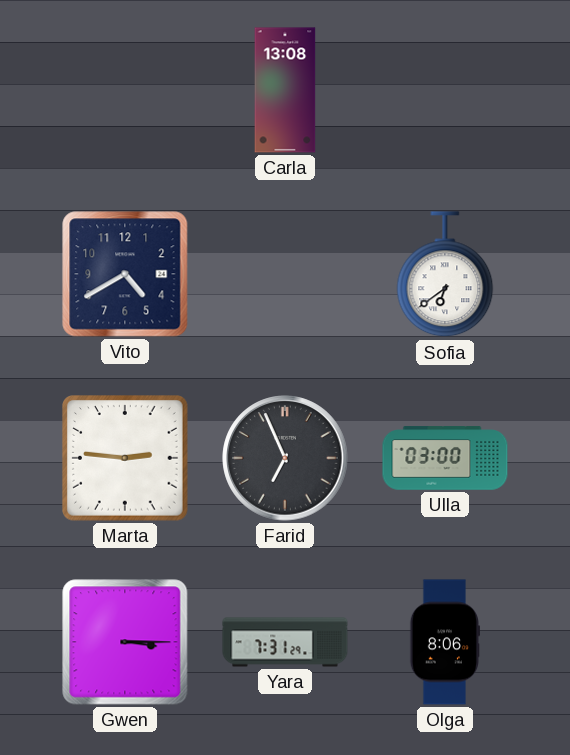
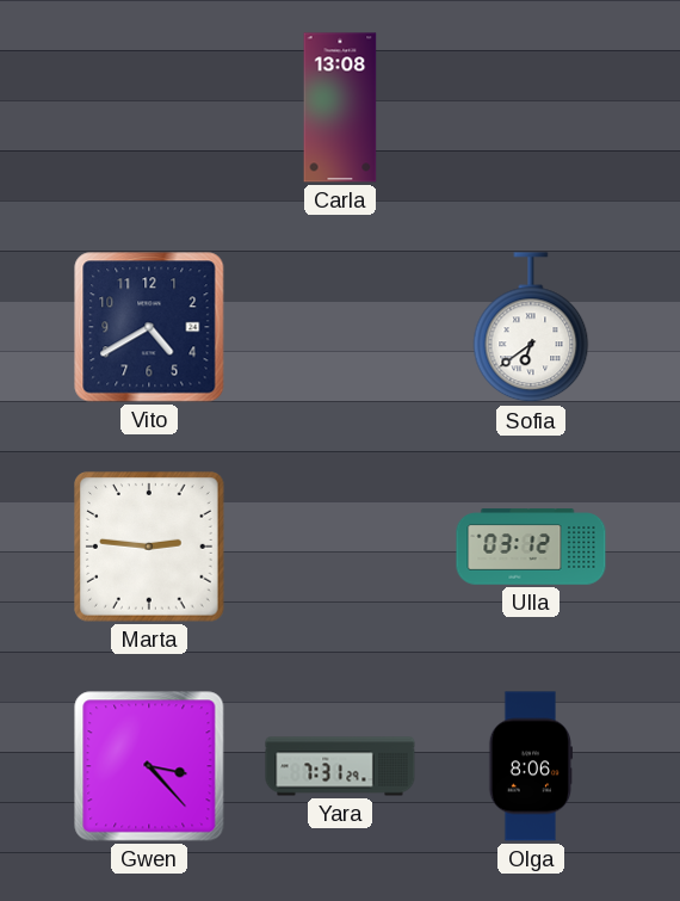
Farid: 6:56 -> none
Ulla: 03:00 -> 03:12
Gwen: 3:15 -> 3:23
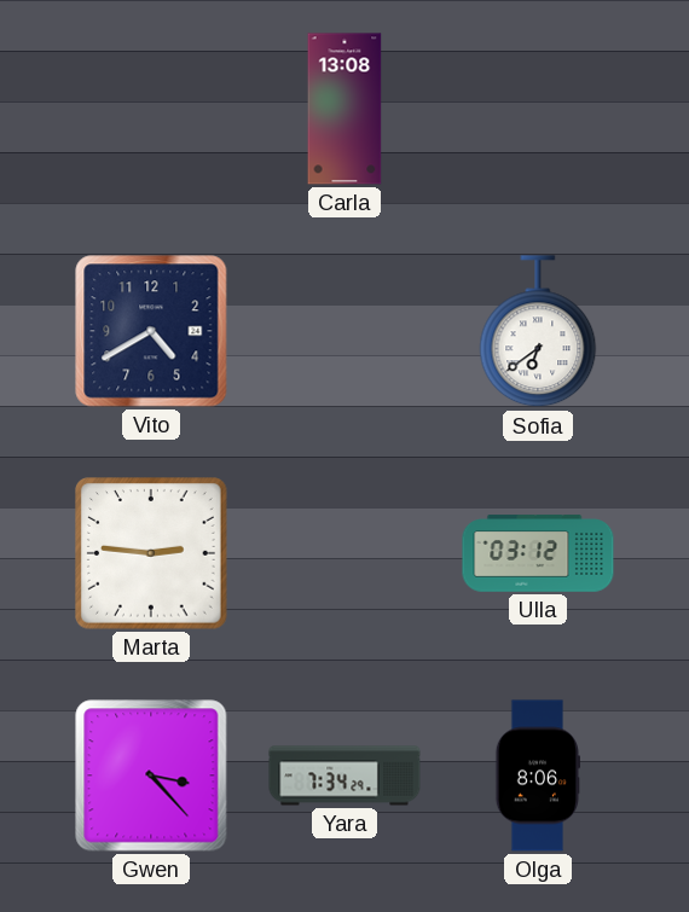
Yara: 7:31 -> 7:34
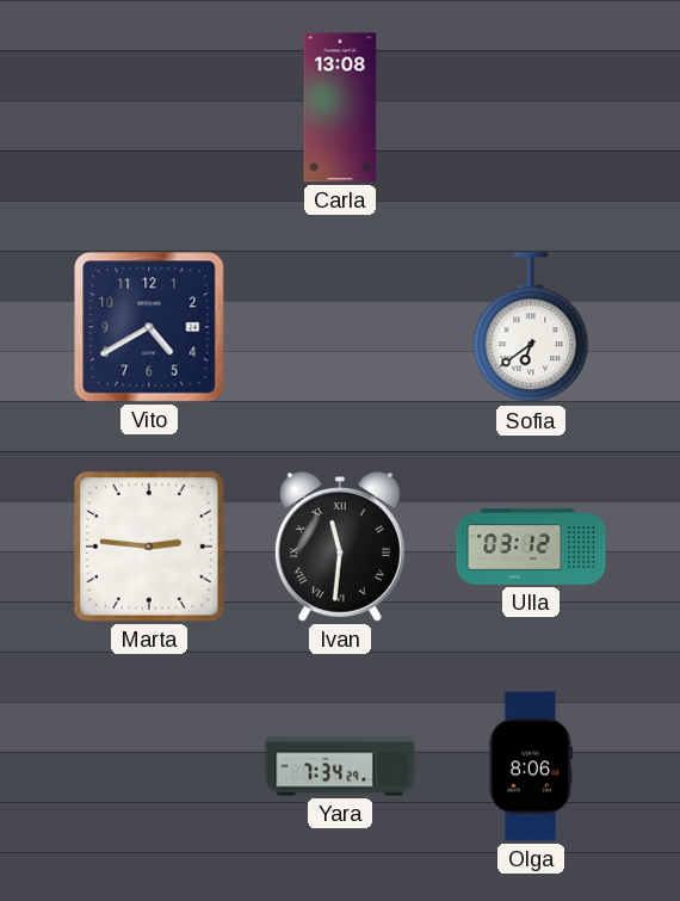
Ivan: none -> 11:31
Gwen: 3:23 -> none
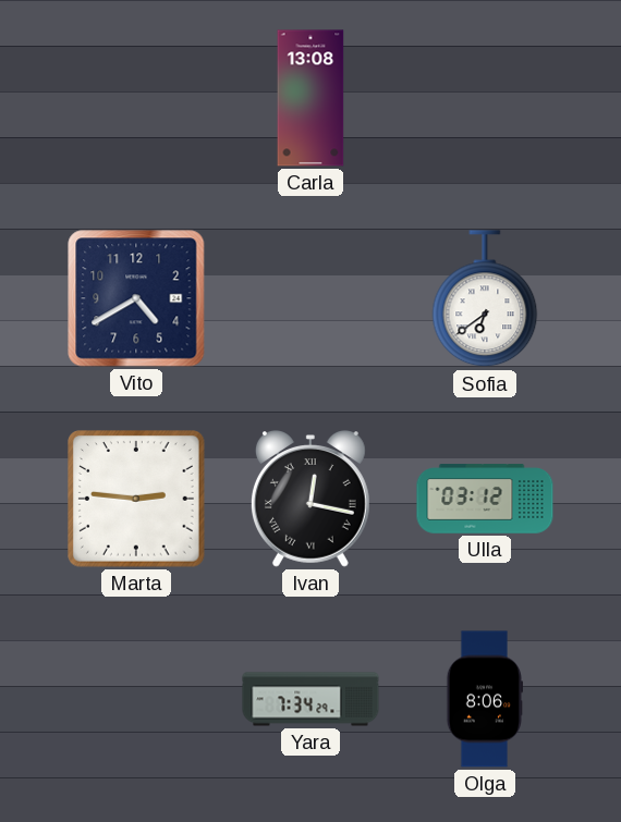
Ivan: 11:31 -> 12:17
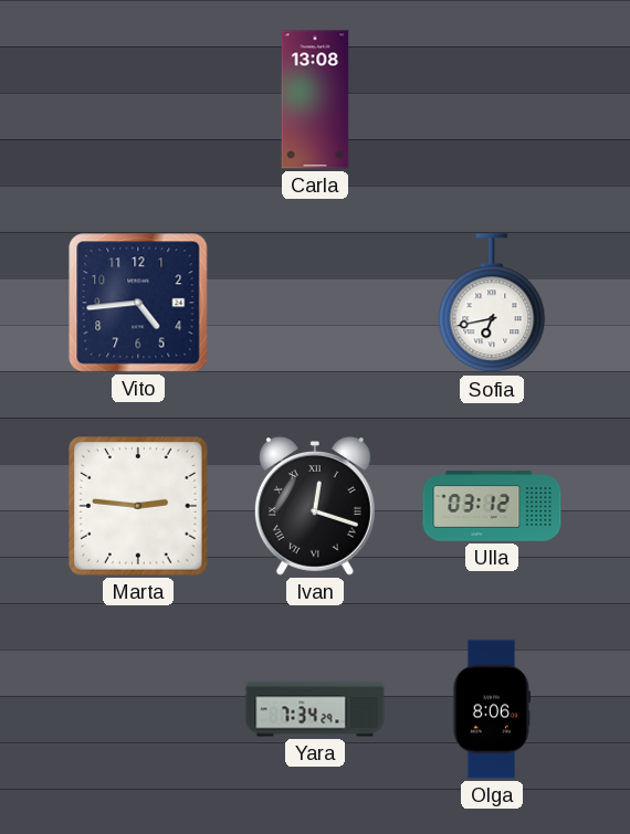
Vito: 4:40 -> 4:44
Sofia: 6:39 -> 6:43
Ivan: 12:17 -> 12:18
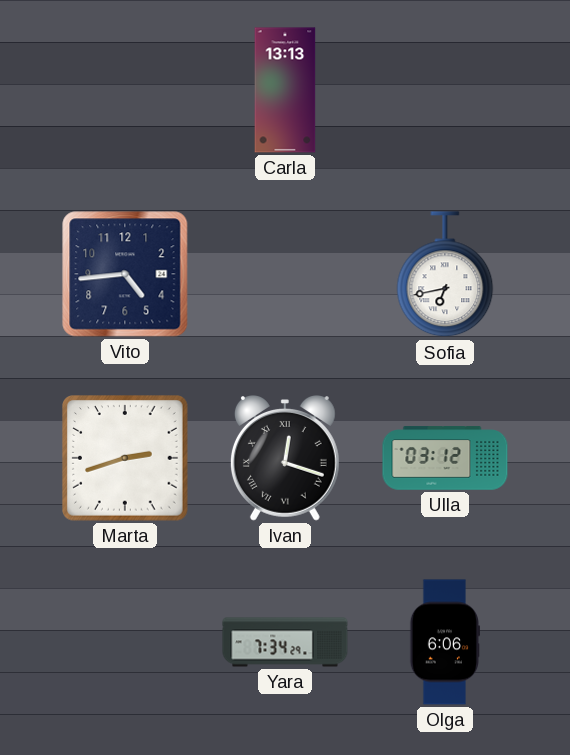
Carla: 13:08 -> 13:13
Marta: 2:46 -> 2:42
Olga: 8:06 -> 6:06
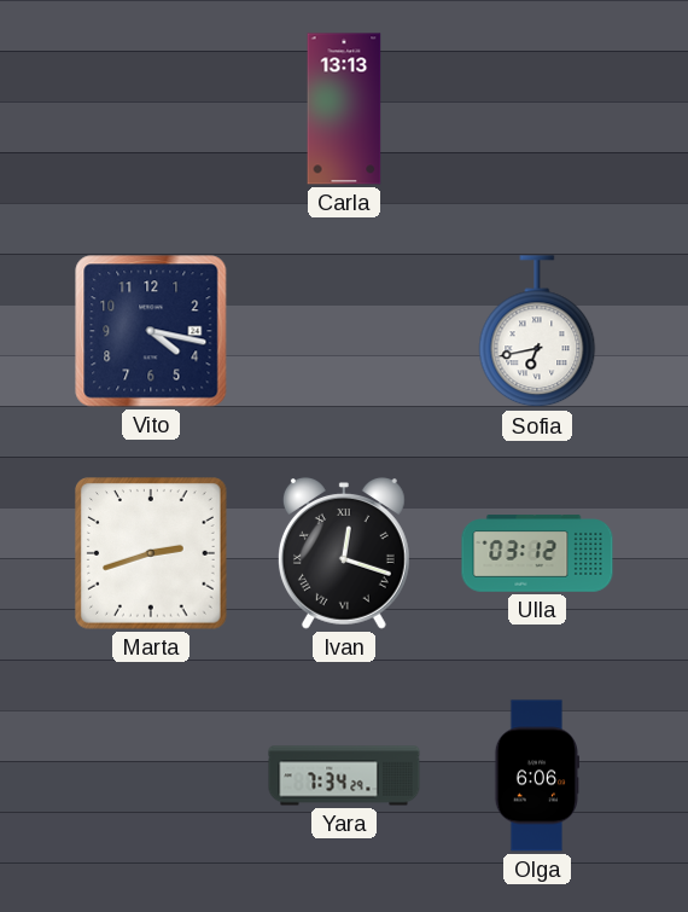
Vito: 4:44 -> 4:17
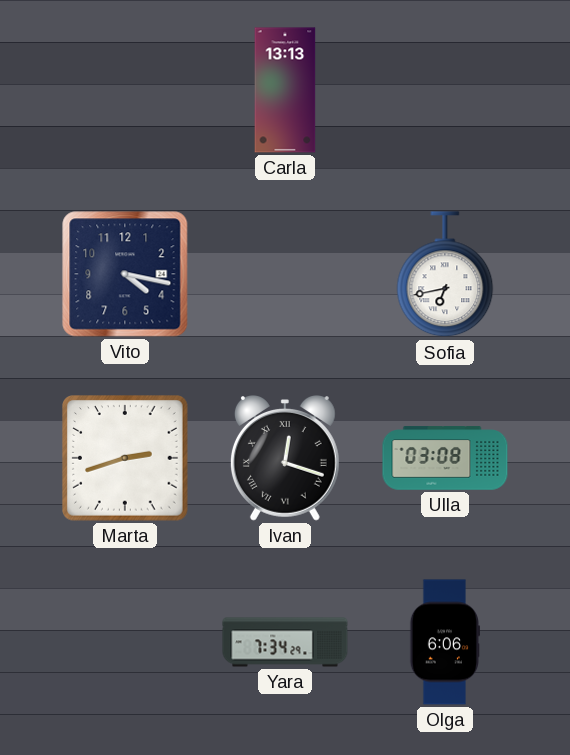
Ulla: 03:12 -> 03:08
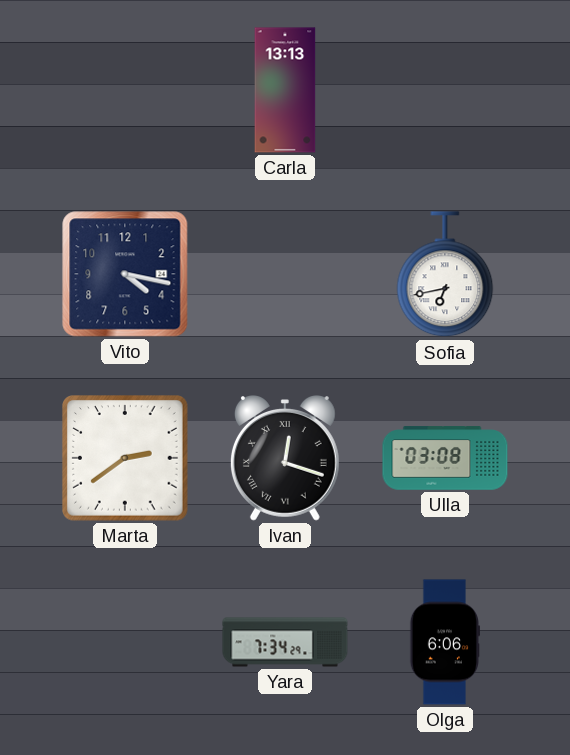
Marta: 2:42 -> 2:39
